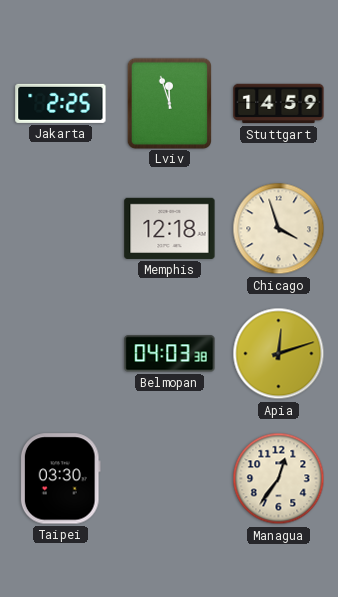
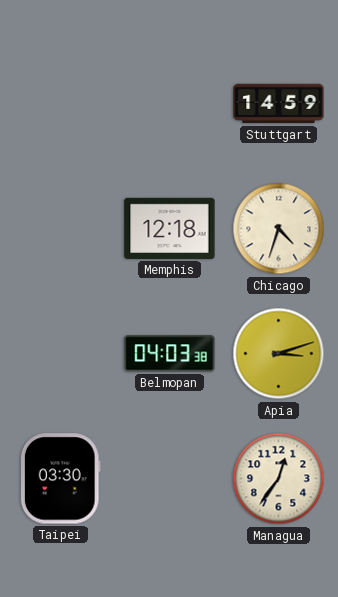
Jakarta: 2:25 -> none
Lviv: 11:57 -> none
Chicago: 3:57 -> 4:33
Apia: 12:12 -> 3:12
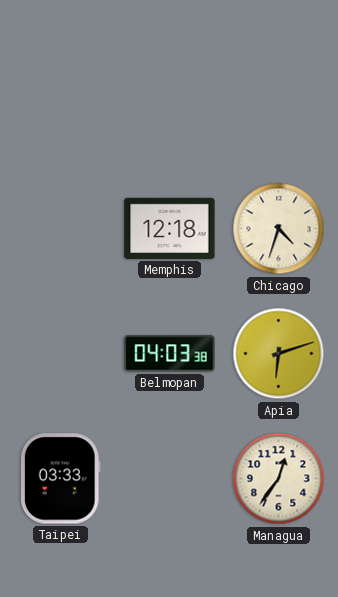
Stuttgart: 14:59 -> none
Apia: 3:12 -> 6:12
Taipei: 03:30 -> 03:33
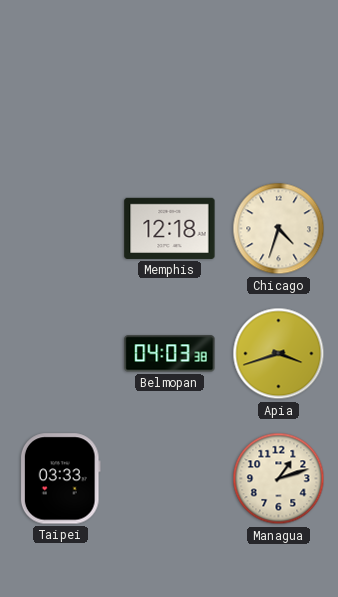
Apia: 6:12 -> 3:42
Managua: 12:36 -> 1:12
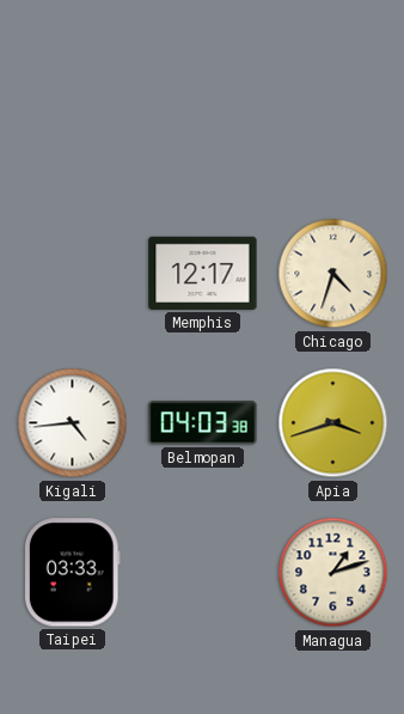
Memphis: 12:18 -> 12:17
Kigali: none -> 4:44
